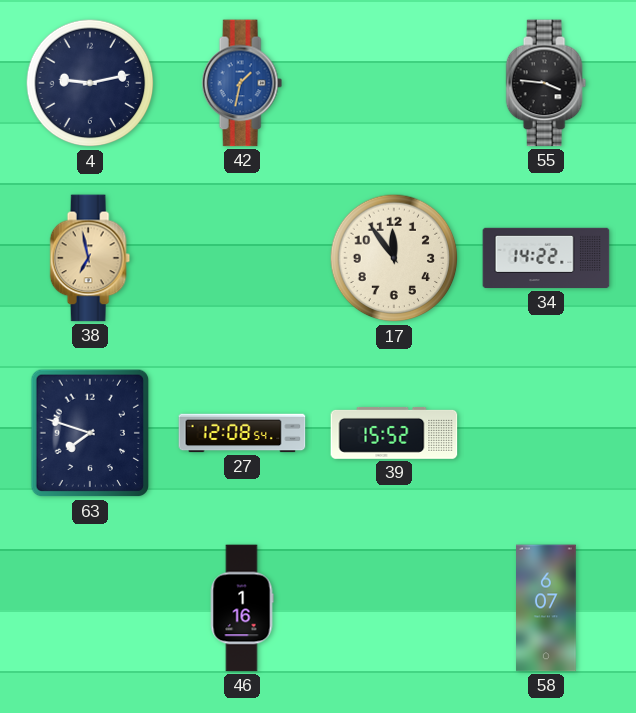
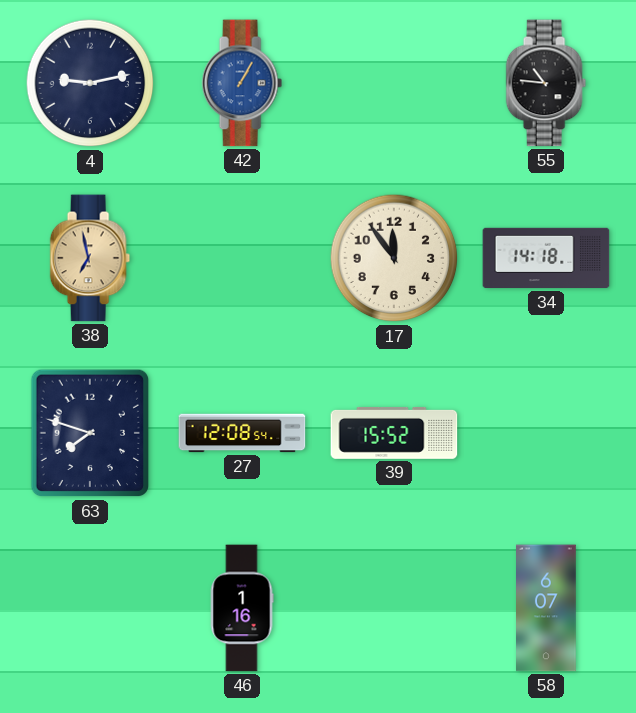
42: 1:32 -> 1:05
55: 3:46 -> 10:46
34: 14:22 -> 14:18
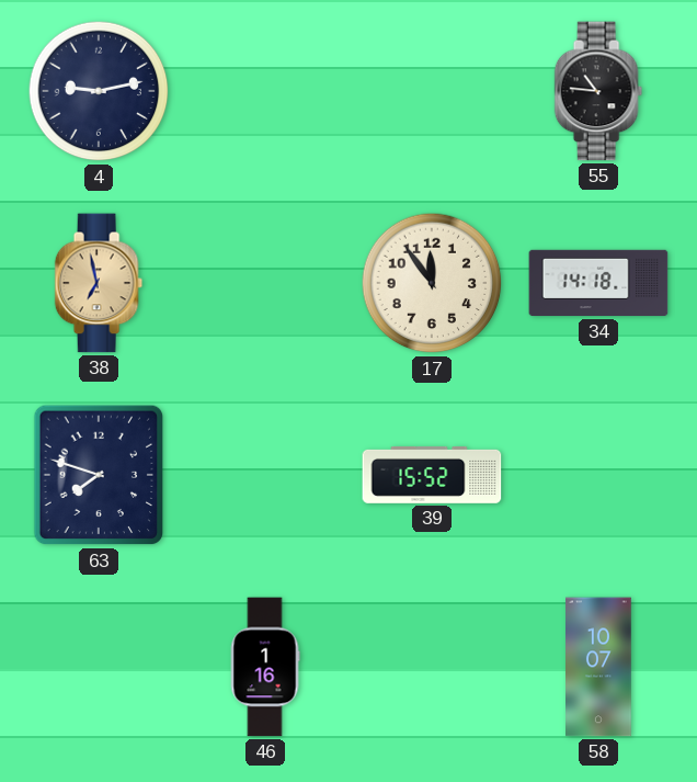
42: 1:05 -> none
27: 12:08 -> none
58: 6:07 -> 10:07
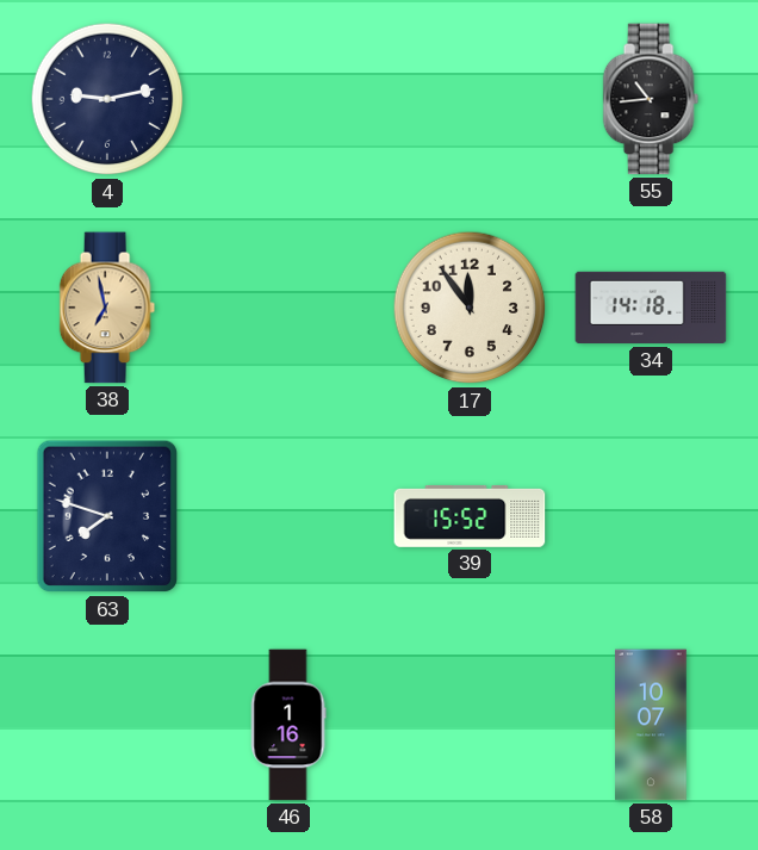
55: 10:46 -> 10:44
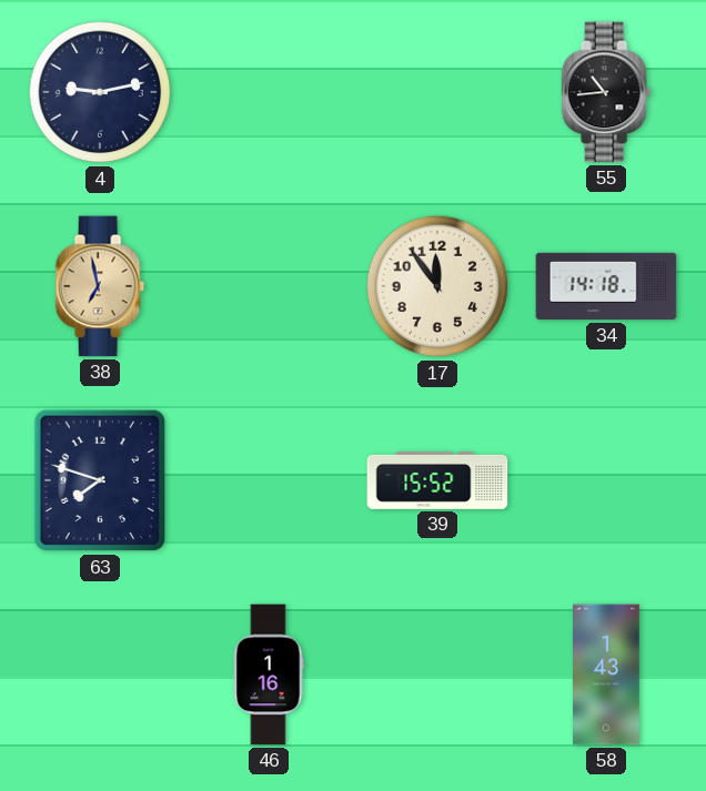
58: 10:07 -> 1:43
